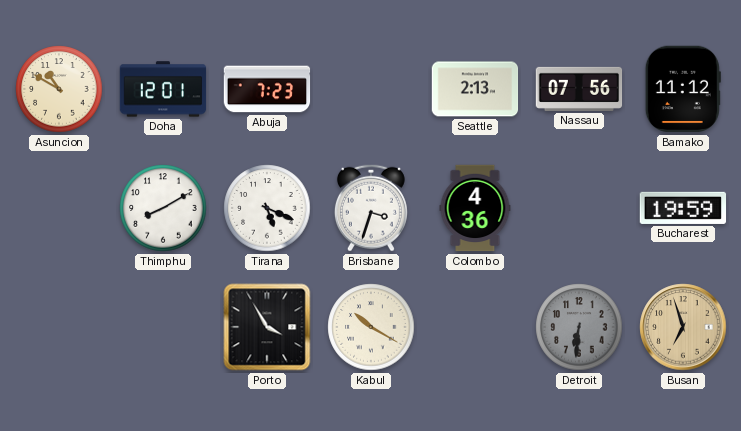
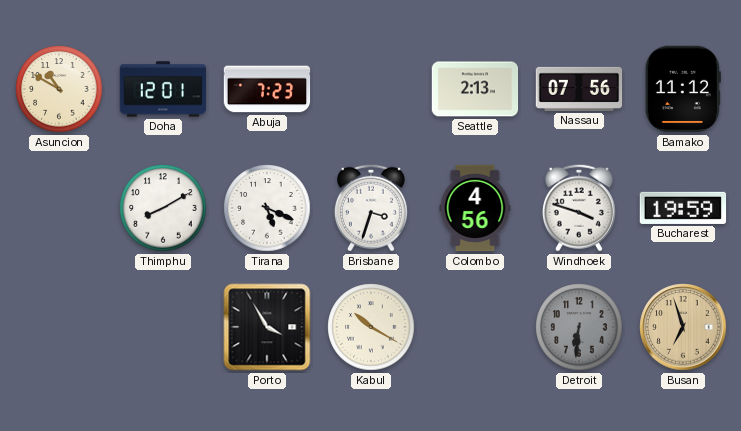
Colombo: 4:36 -> 4:56
Windhoek: none -> 3:48
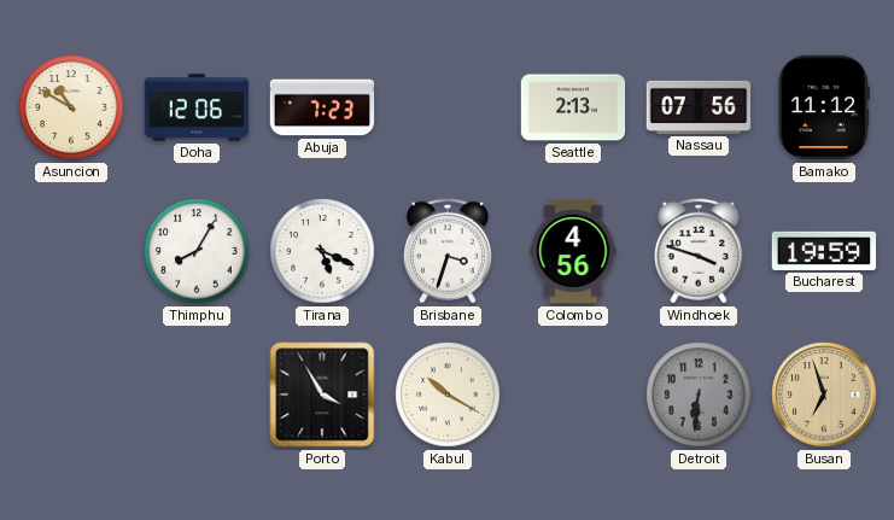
Doha: 12:01 -> 12:06
Thimphu: 8:10 -> 8:05
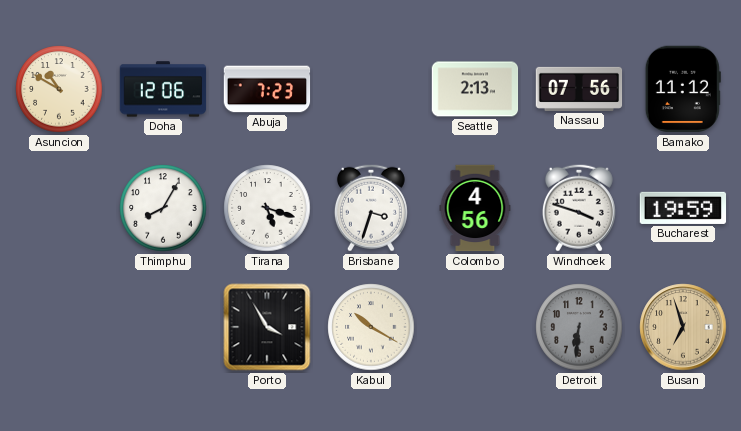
Tirana: 5:19 -> 5:18
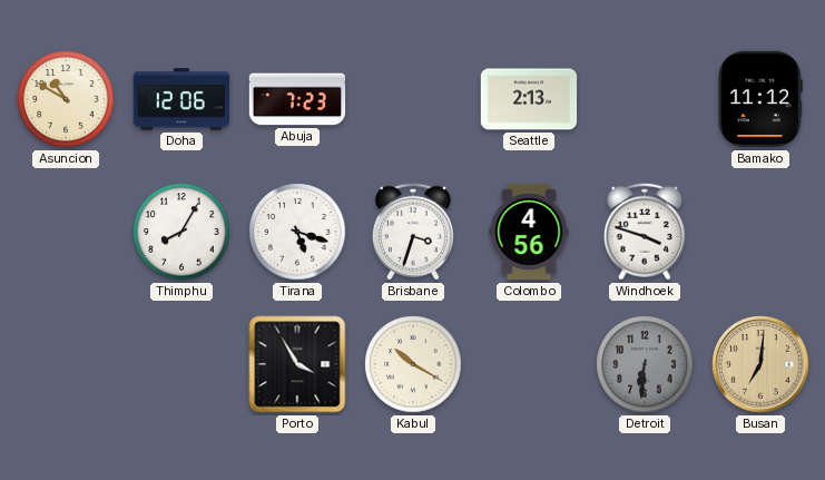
Nassau: 07:56 -> none
Bucharest: 19:59 -> none
Busan: 6:57 -> 7:01
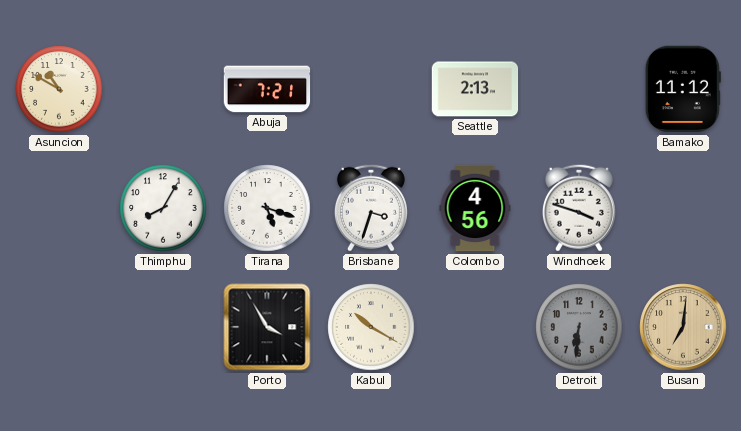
Doha: 12:06 -> none
Abuja: 7:23 -> 7:21
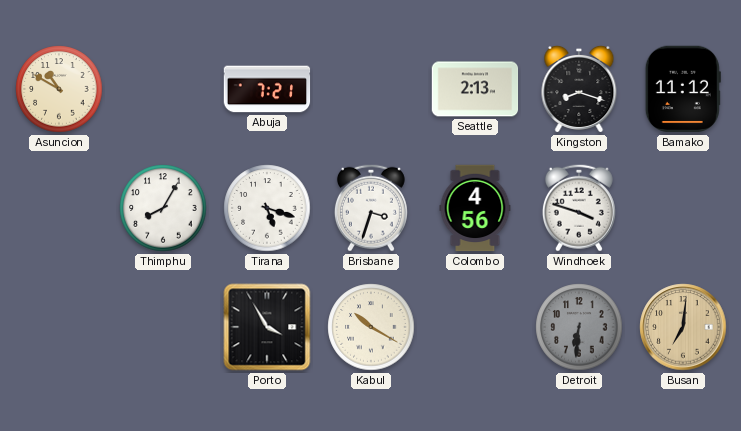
Kingston: none -> 8:18
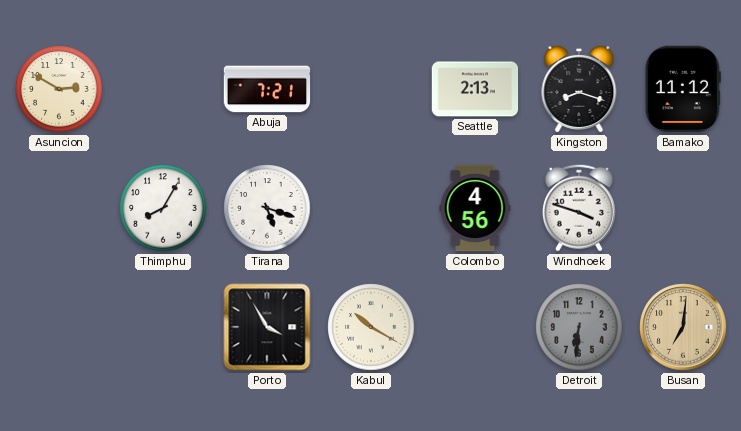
Asuncion: 10:50 -> 2:50
Brisbane: 3:33 -> none
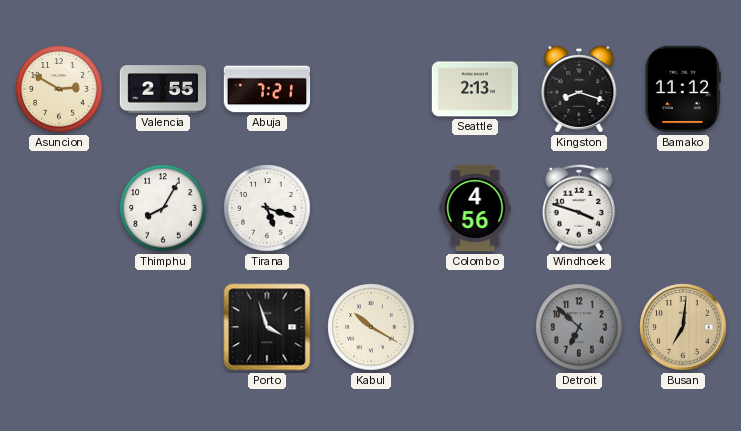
Valencia: none -> 2:55
Porto: 3:55 -> 3:57
Detroit: 6:31 -> 6:52
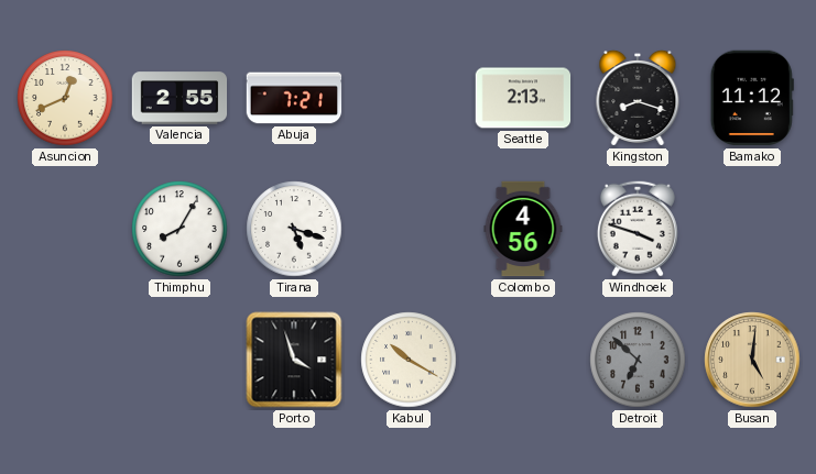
Asuncion: 2:50 -> 12:41
Busan: 7:01 -> 5:01
